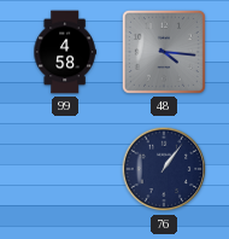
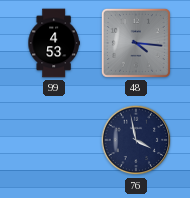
99: 4:58 -> 4:53
76: 1:06 -> 3:58
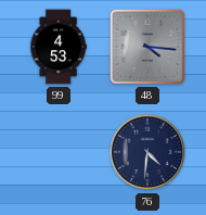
76: 3:58 -> 4:31
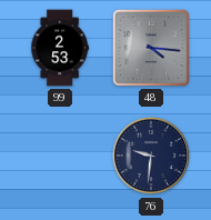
99: 4:53 -> 2:53
76: 4:31 -> 9:31
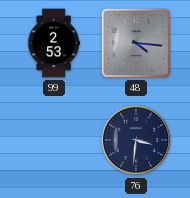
76: 9:31 -> 3:31
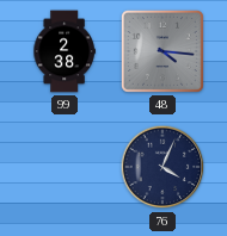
99: 2:53 -> 2:38
76: 3:31 -> 4:04
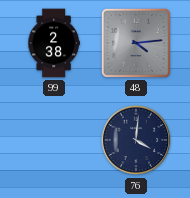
48: 4:16 -> 4:14
76: 4:04 -> 4:01
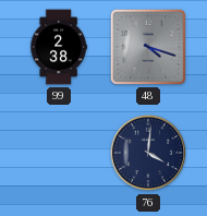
48: 4:14 -> 4:18
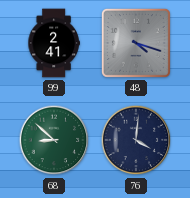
99: 2:38 -> 2:41
68: none -> 8:52
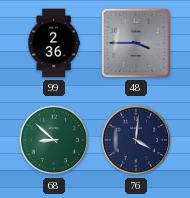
99: 2:41 -> 2:36
48: 4:18 -> 3:45
